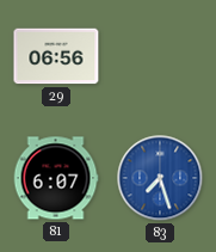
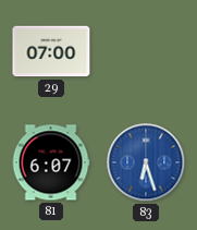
29: 06:56 -> 07:00
83: 7:27 -> 6:27
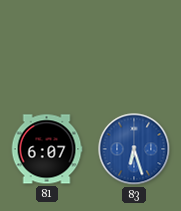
29: 07:00 -> none
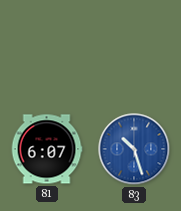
83: 6:27 -> 10:27
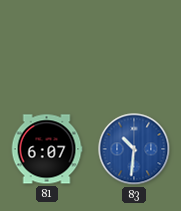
83: 10:27 -> 10:31
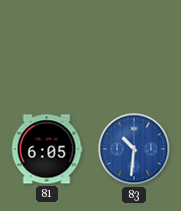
81: 6:07 -> 6:05
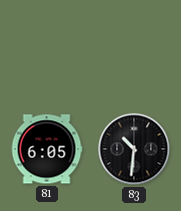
83 dial: blue -> black
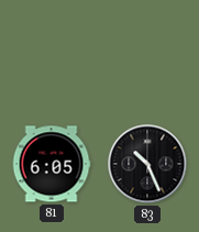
83: 10:31 -> 10:26
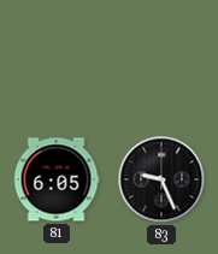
83: 10:26 -> 9:26
